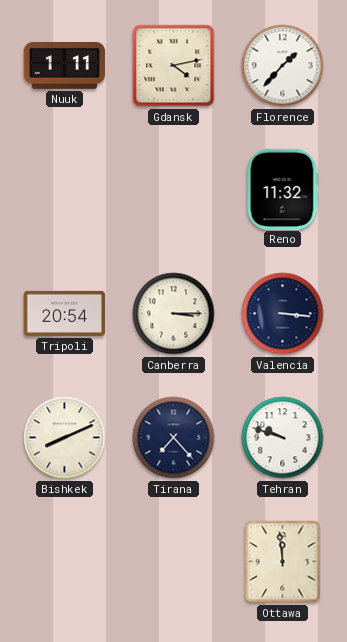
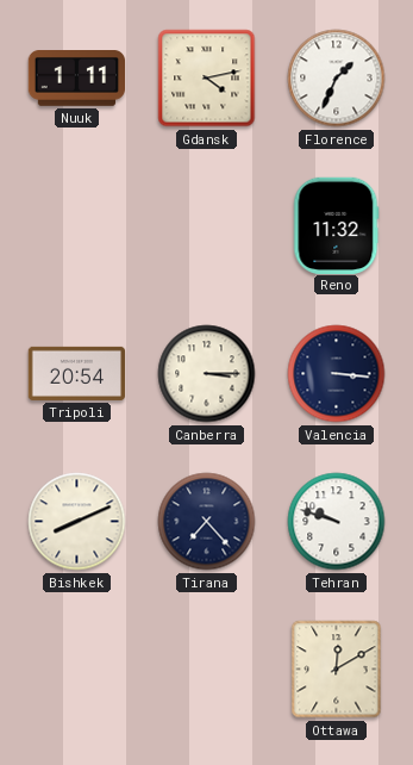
Florence: 1:37 -> 1:34
Ottawa: 11:59 -> 12:10
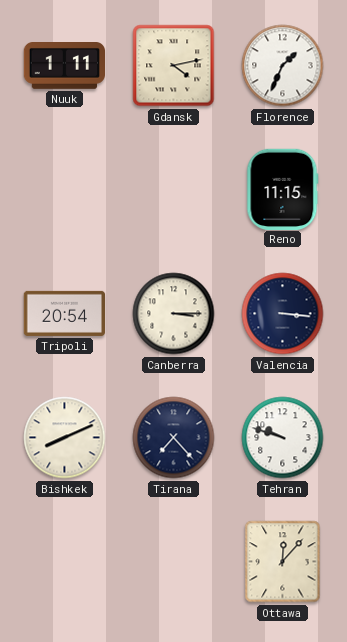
Reno: 11:32 -> 11:15
Ottawa: 12:10 -> 12:07
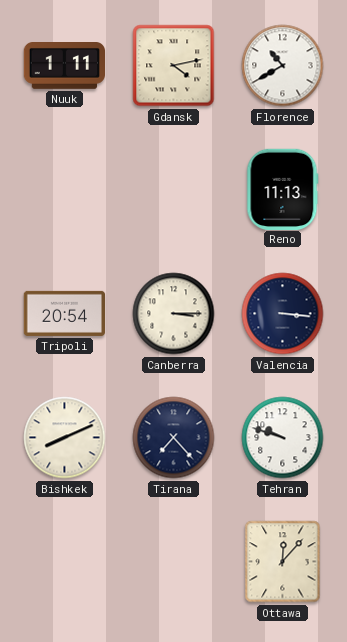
Florence: 1:34 -> 10:40
Reno: 11:15 -> 11:13
